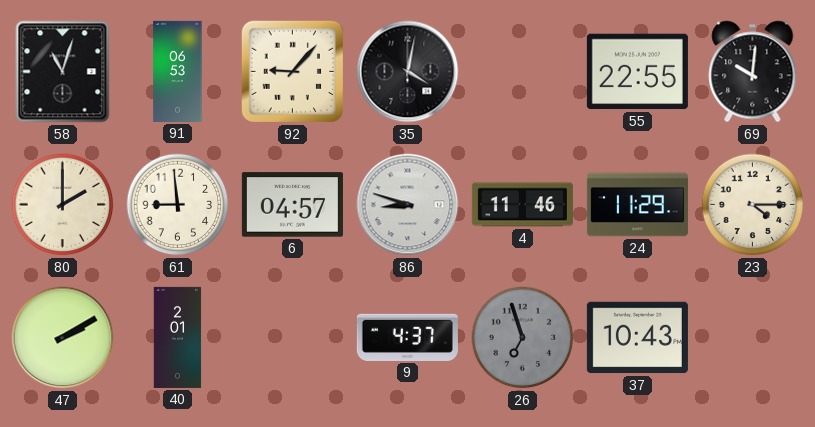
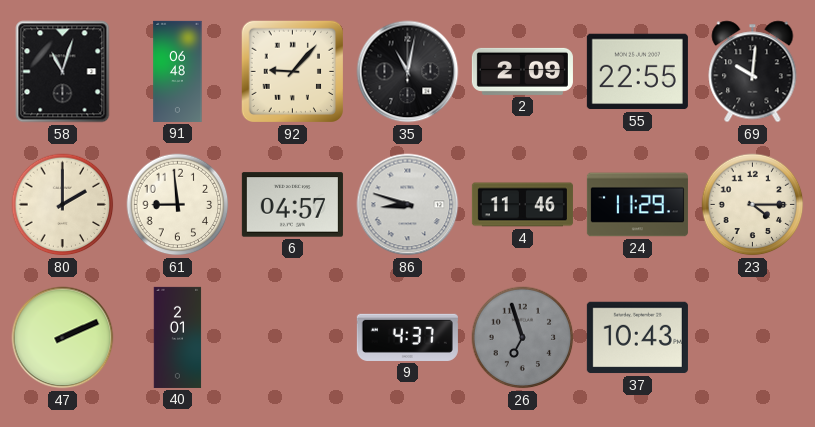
91: 06:53 -> 06:48
35: 4:02 -> 11:02
2: none -> 2:09
47: 2:10 -> 2:11
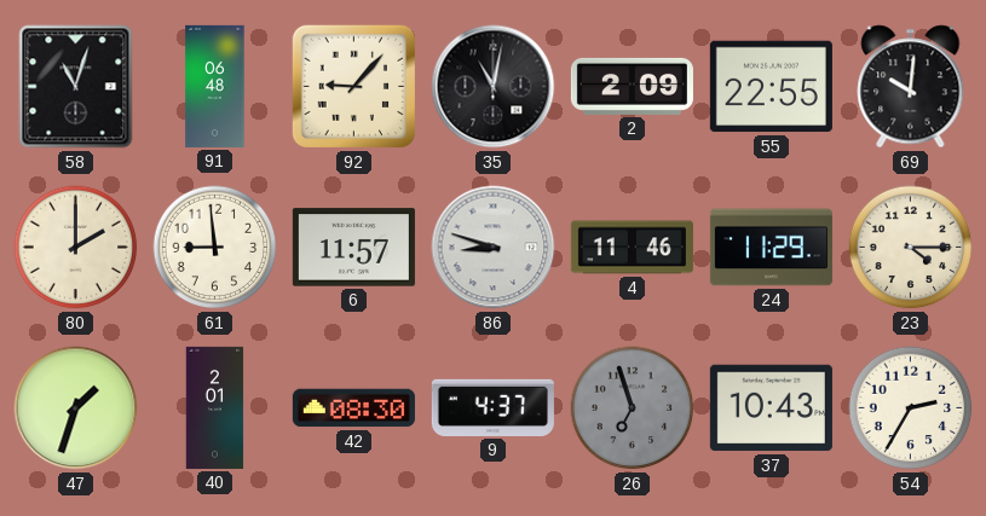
6: 04:57 -> 11:57
47: 2:11 -> 1:33
42: none -> 08:30
54: none -> 2:35
